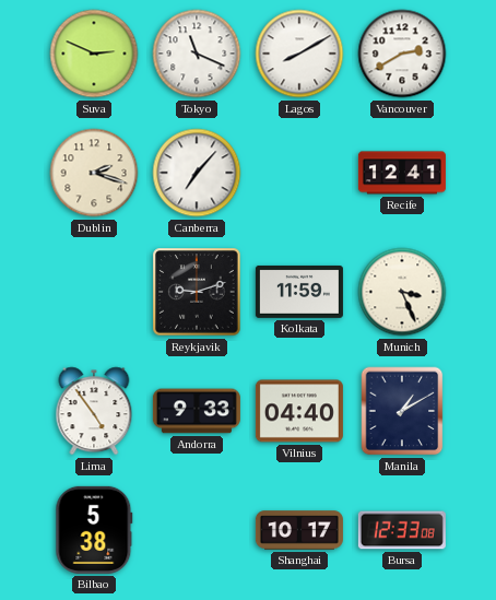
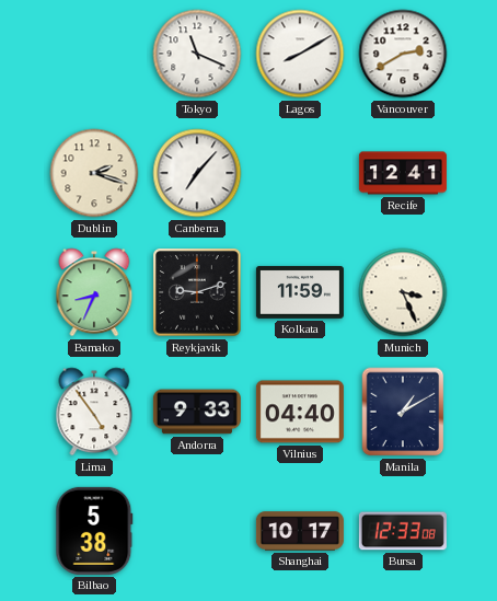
Suva: 2:49 -> none
Bamako: none -> 8:34
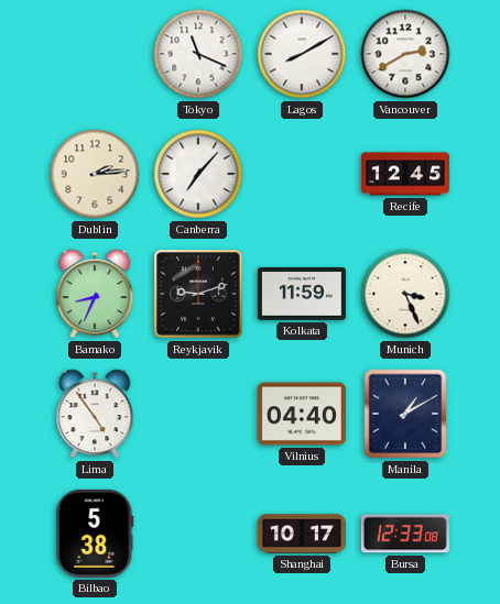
Dublin: 2:18 -> 2:14
Recife: 12:41 -> 12:45
Andorra: 9:33 -> none
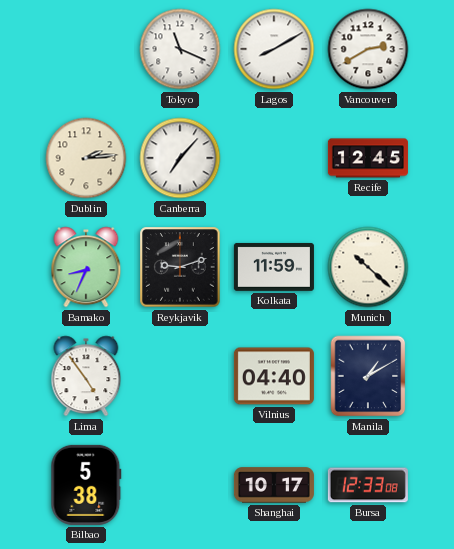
Munich: 3:26 -> 10:22
